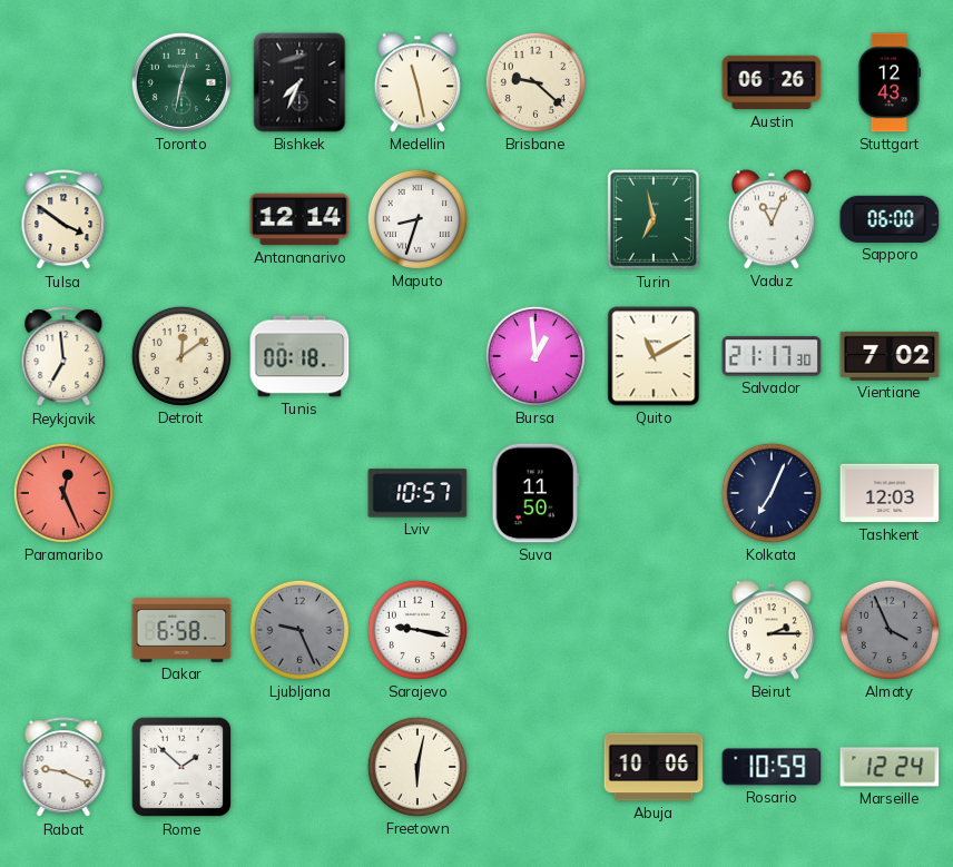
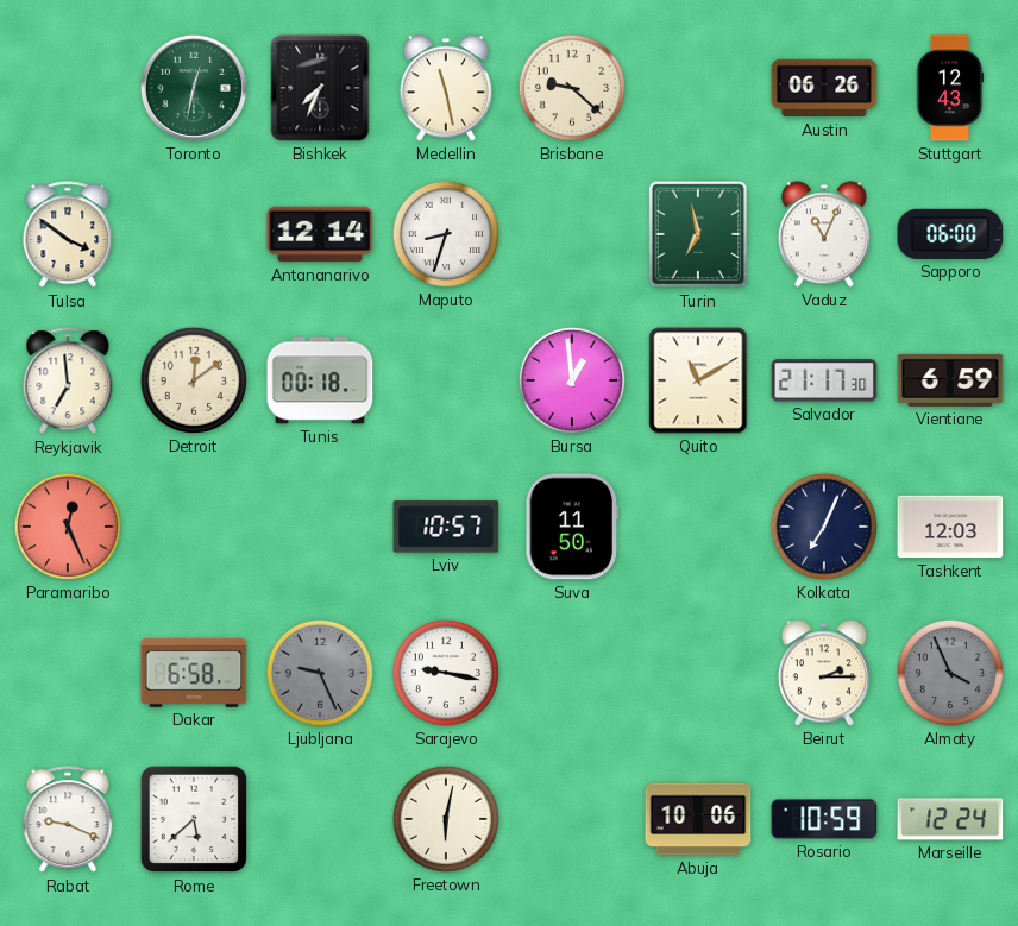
Vientiane: 7:02 -> 6:59
Rome: 1:52 -> 5:38
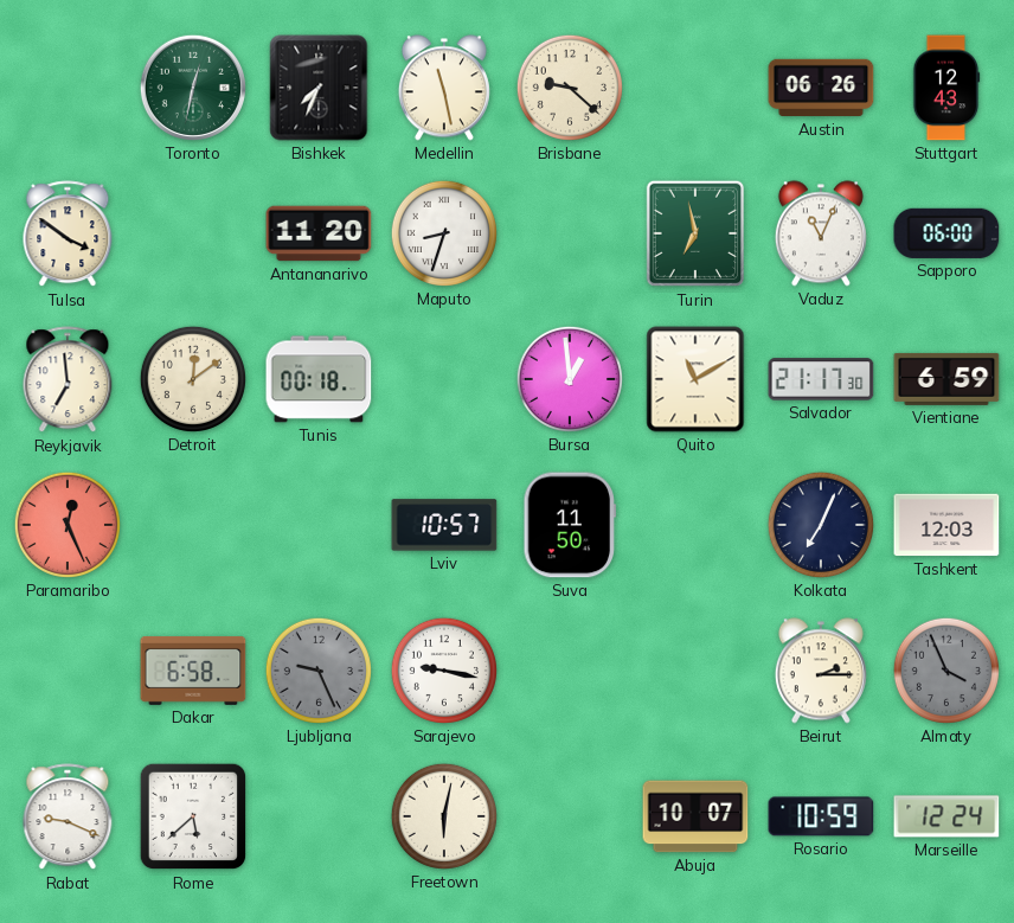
Antananarivo: 12:14 -> 11:20
Abuja: 10:06 -> 10:07
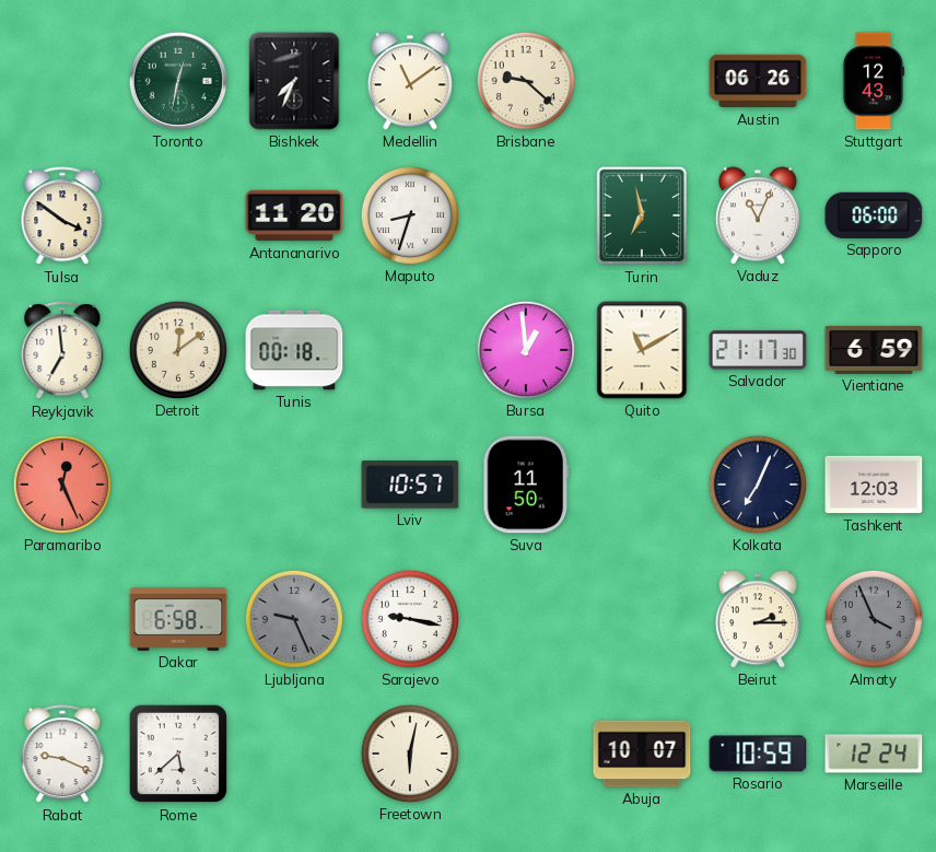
Medellin: 11:28 -> 11:09
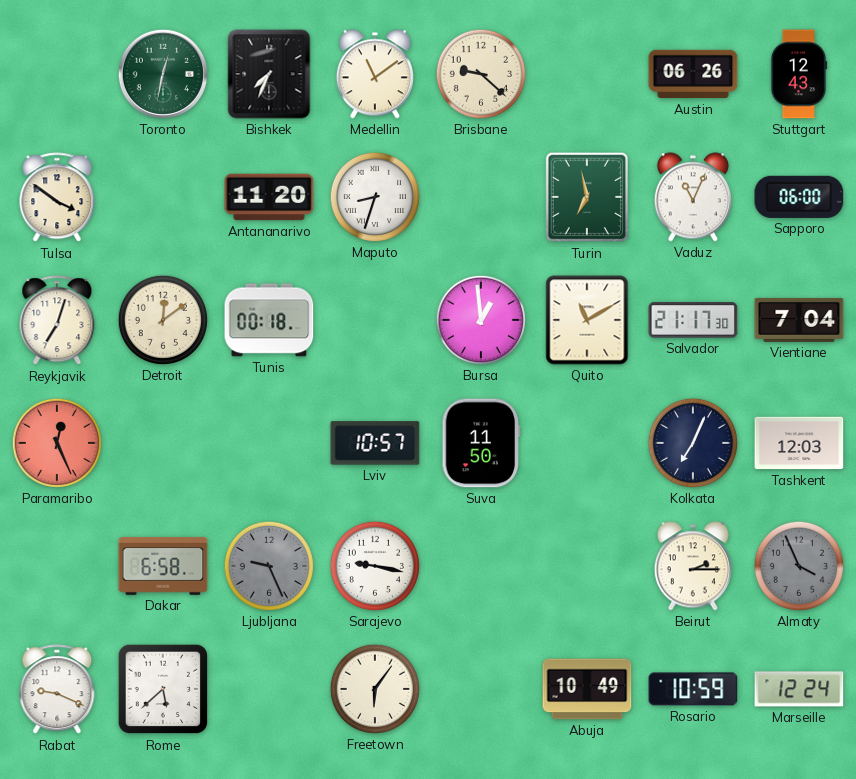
Reykjavik: 6:59 -> 7:03
Vientiane: 6:59 -> 7:04
Freetown: 6:02 -> 6:06
Abuja: 10:07 -> 10:49
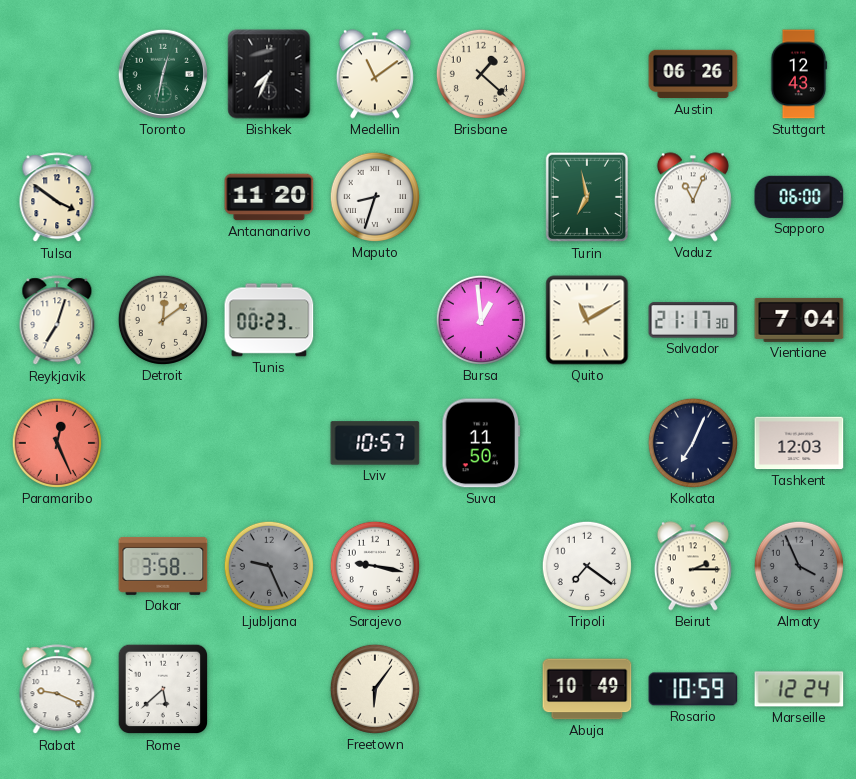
Brisbane: 9:22 -> 1:22
Tunis: 00:18 -> 00:23
Dakar: 6:58 -> 3:58
Tripoli: none -> 7:21
